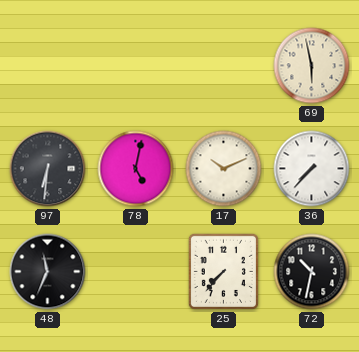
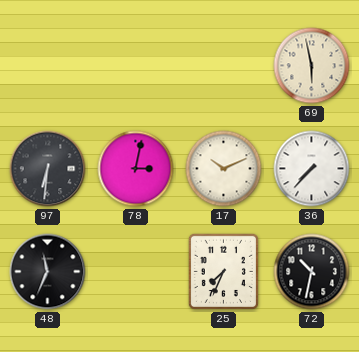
78: 5:02 -> 3:02
25: 7:37 -> 7:34
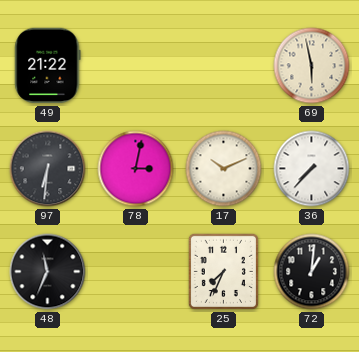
49: none -> 21:22
72: 10:32 -> 1:01
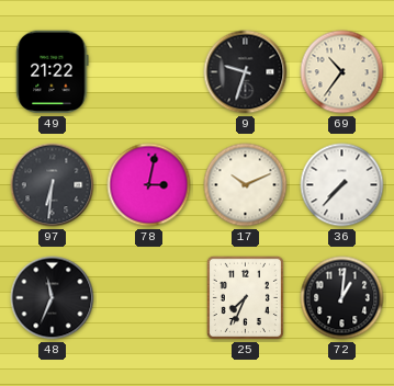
9: none -> 9:33
69: 5:58 -> 10:36
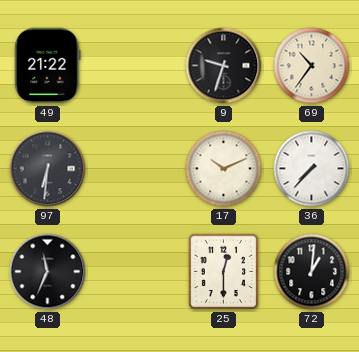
78: 3:02 -> none
25: 7:34 -> 12:30
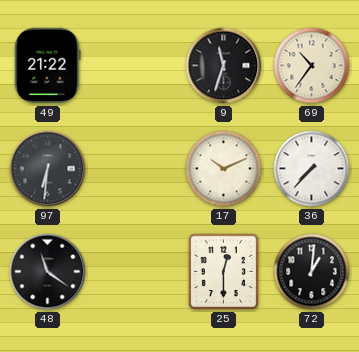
9: 9:33 -> 11:33
48: 11:34 -> 11:21
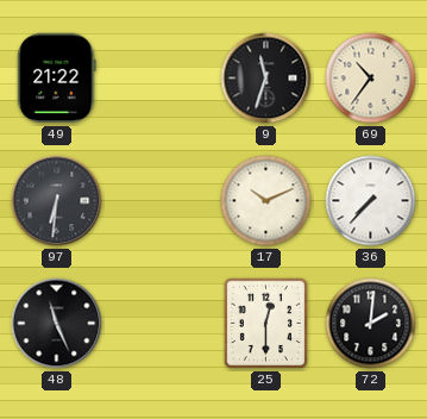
48: 11:21 -> 11:26
72: 1:01 -> 2:01
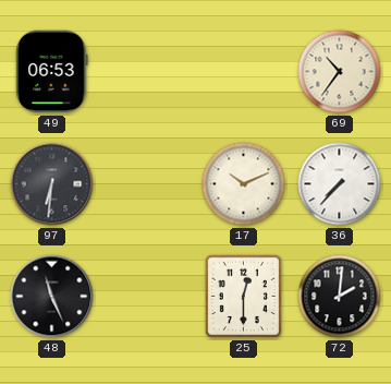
49: 21:22 -> 06:53
9: 11:33 -> none
